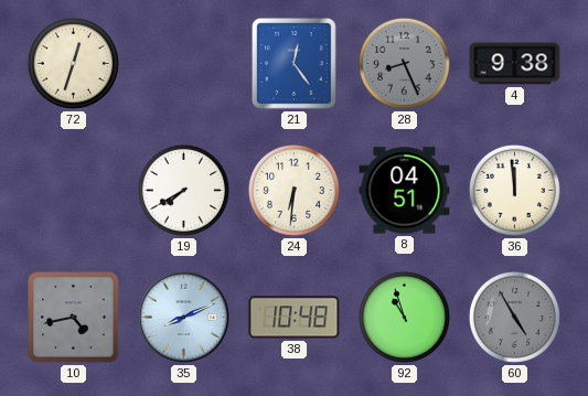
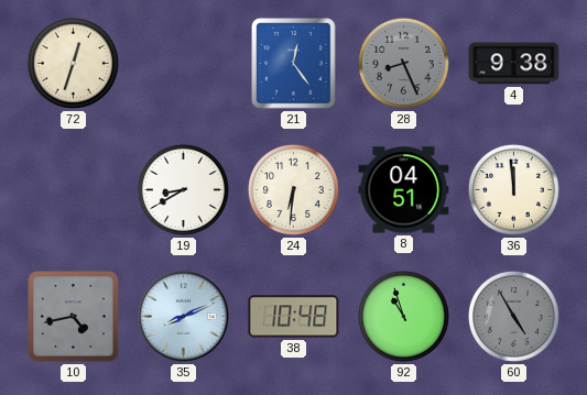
19: 7:40 -> 8:40
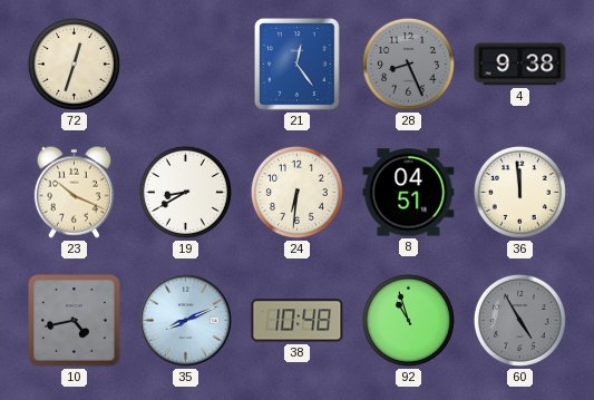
23: none -> 10:19
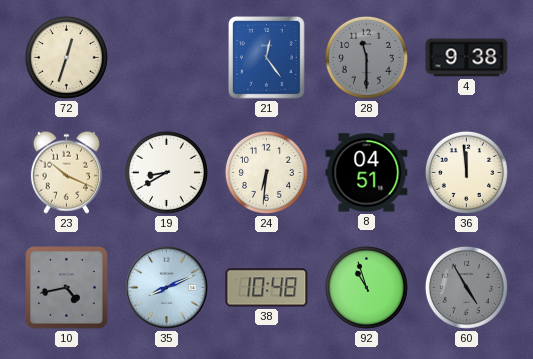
28: 8:26 -> 11:30
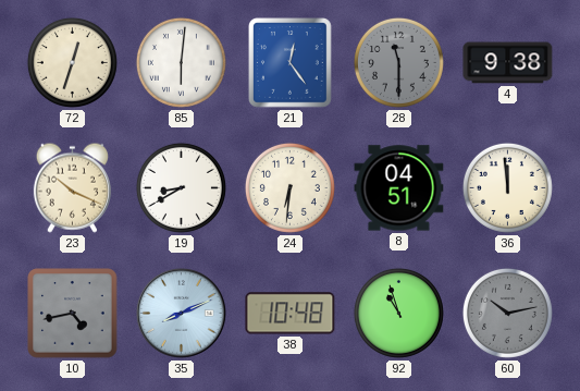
85: none -> 6:01
60: 4:55 -> 10:13
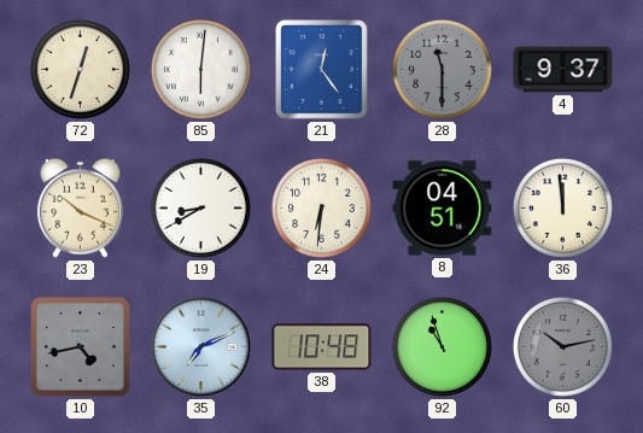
4: 9:38 -> 9:37
35: 8:11 -> 7:11
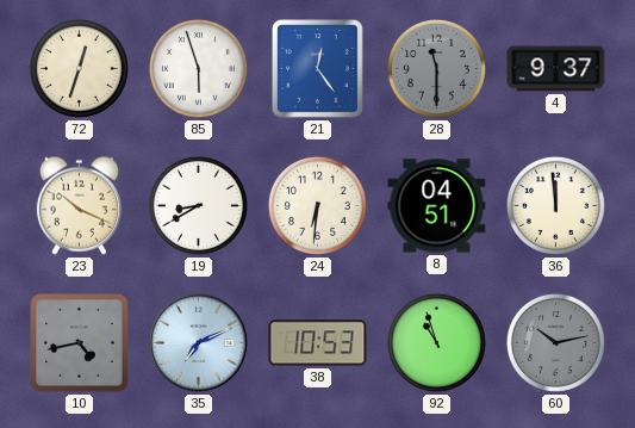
85: 6:01 -> 5:57
38: 10:48 -> 10:53
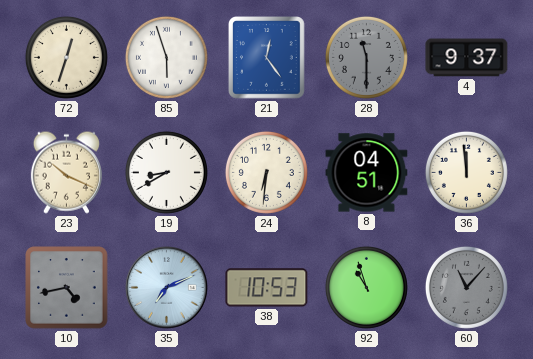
60: 10:13 -> 11:07
